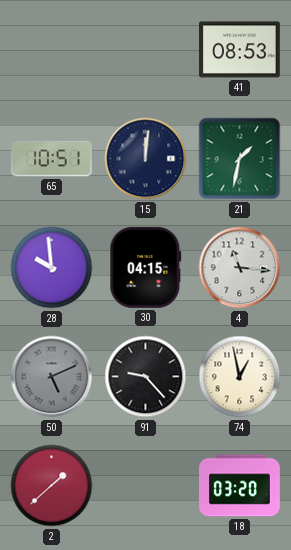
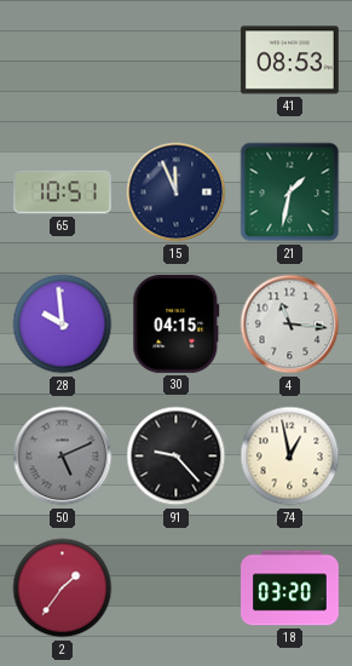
15: 12:01 -> 11:56
2: 1:38 -> 1:36
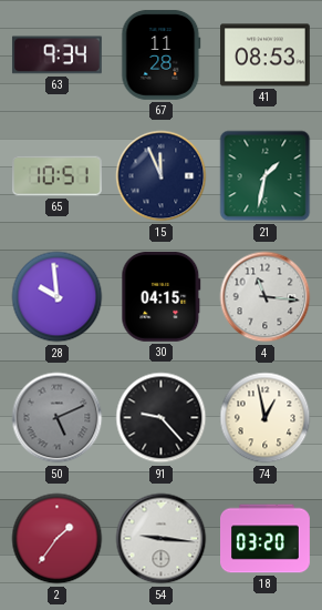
63: none -> 9:34
67: none -> 11:28
54: none -> 9:16
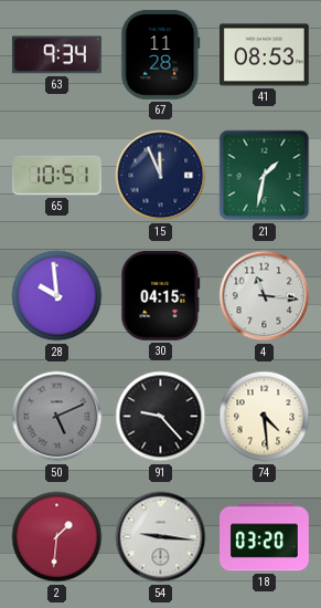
74: 12:58 -> 4:29
2: 1:36 -> 1:31
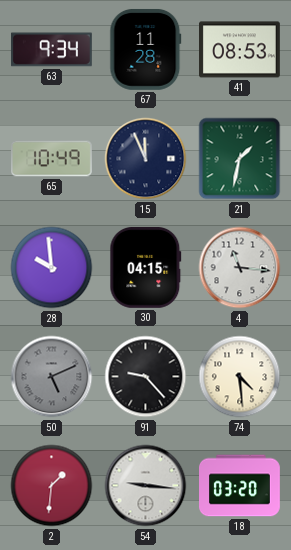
65: 10:51 -> 10:49
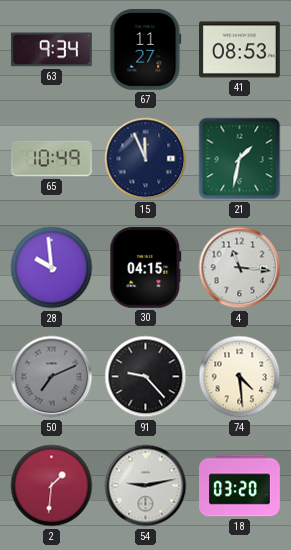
67: 11:28 -> 11:27
50: 5:11 -> 7:11
54: 9:16 -> 9:13
